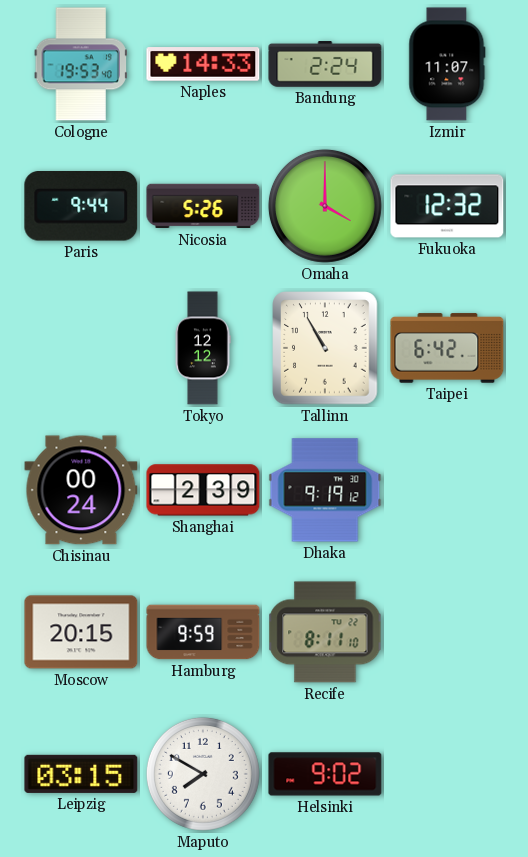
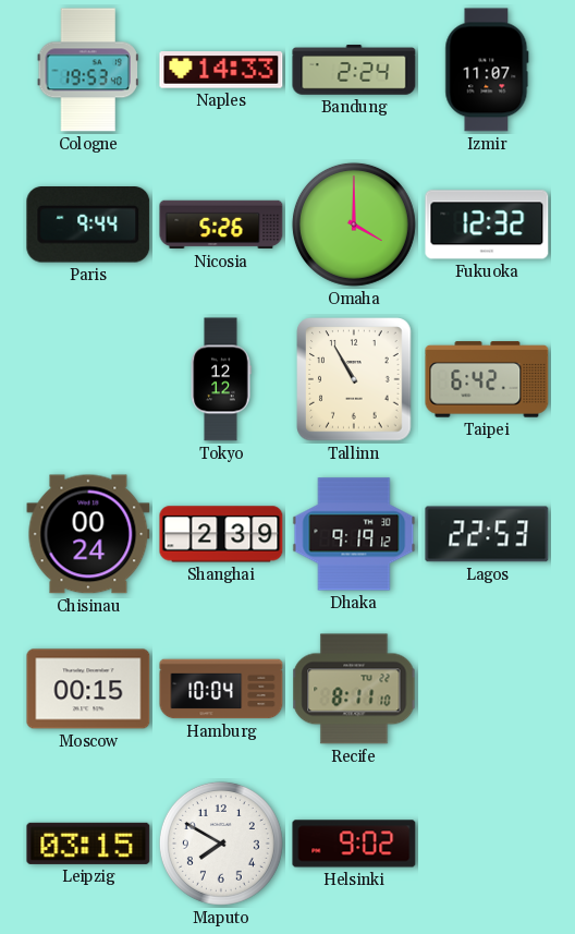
Lagos: none -> 22:53
Moscow: 20:15 -> 00:15
Hamburg: 9:59 -> 10:04
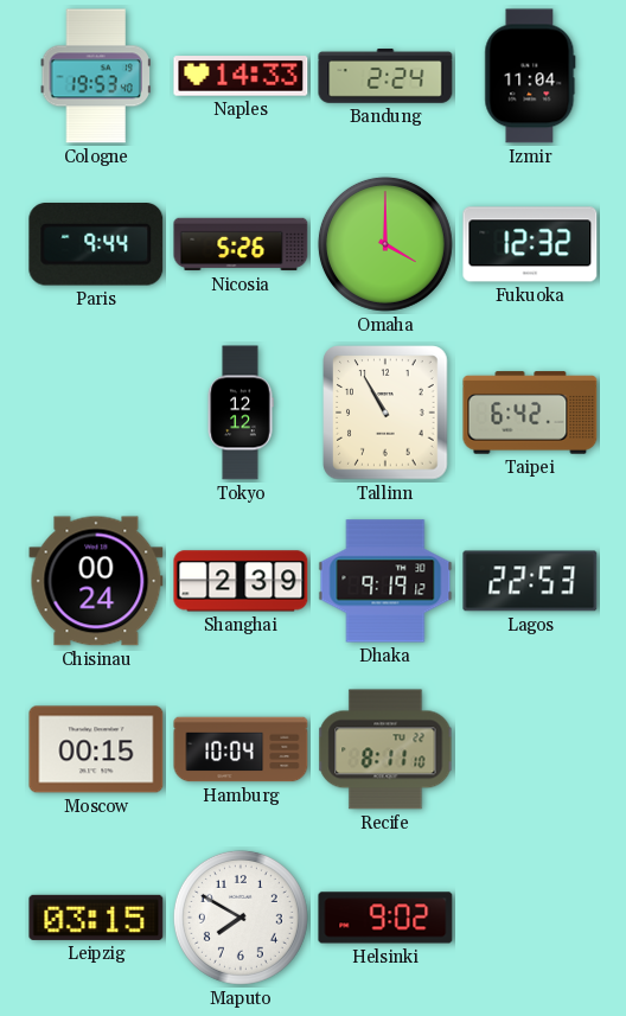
Izmir: 11:07 -> 11:04
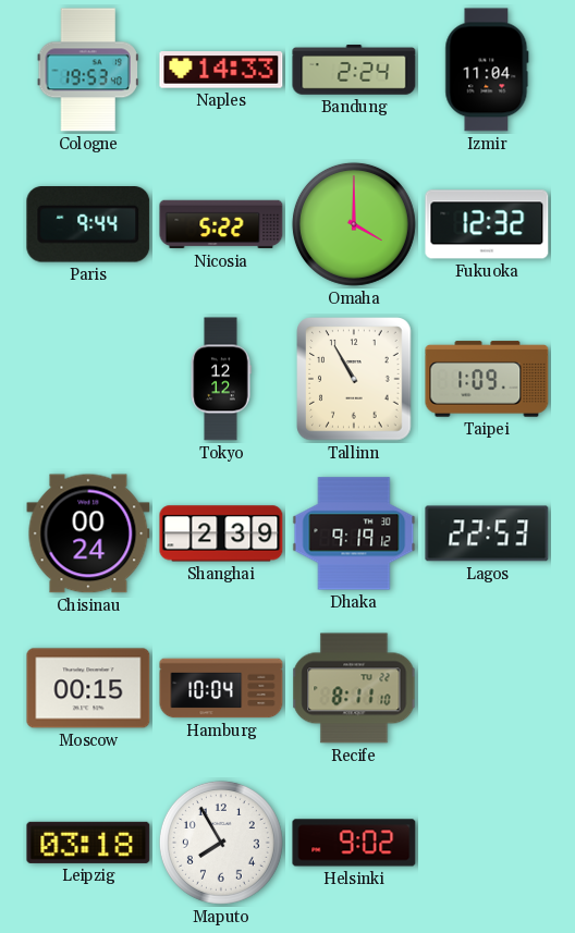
Nicosia: 5:26 -> 5:22
Taipei: 6:42 -> 1:09
Leipzig: 03:15 -> 03:18
Maputo: 7:50 -> 7:55
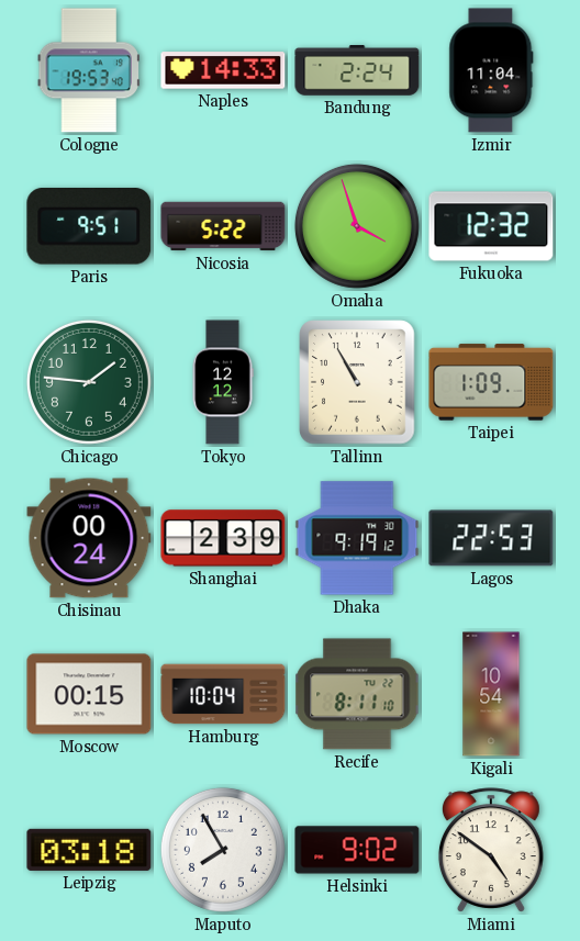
Paris: 9:44 -> 9:51
Omaha: 4:00 -> 3:57
Chicago: none -> 1:46
Kigali: none -> 10:54
Miami: none -> 4:51
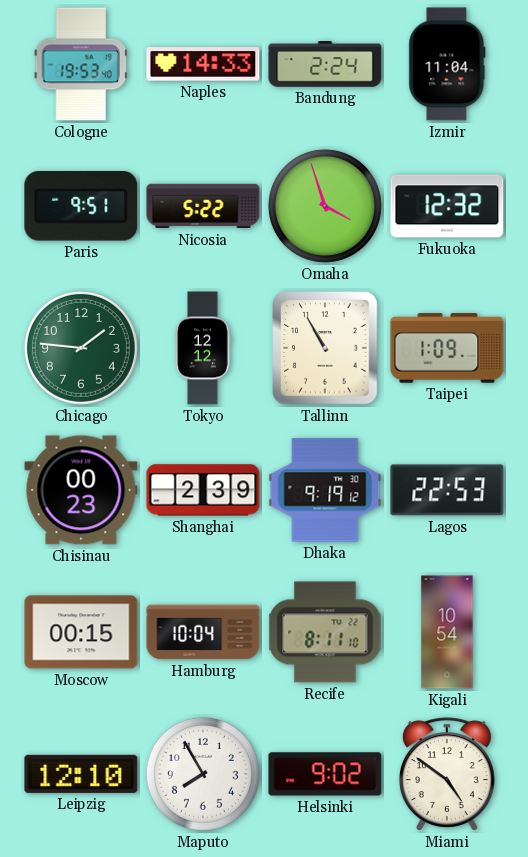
Chisinau: 00:24 -> 00:23
Leipzig: 03:18 -> 12:10
